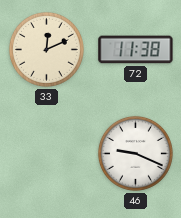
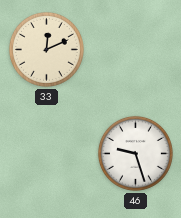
72: 11:38 -> none
46: 9:19 -> 9:27
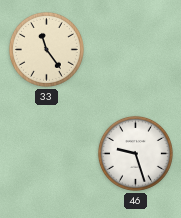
33: 12:11 -> 11:24
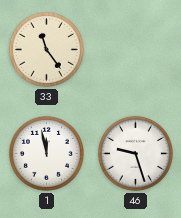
1: none -> 11:58
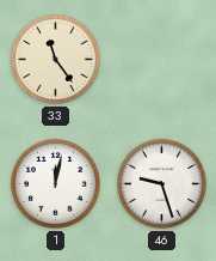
1: 11:58 -> 12:02
